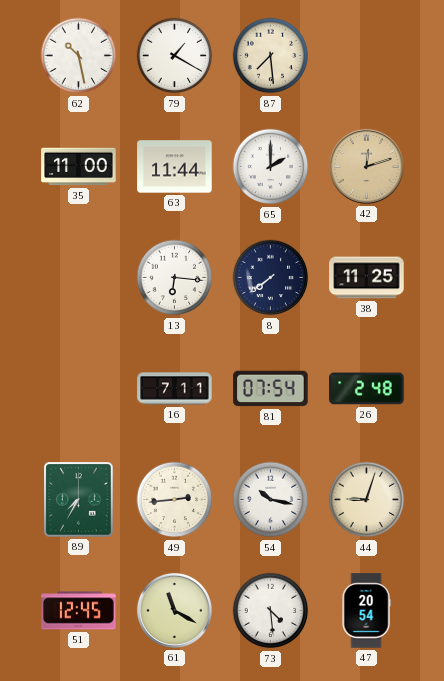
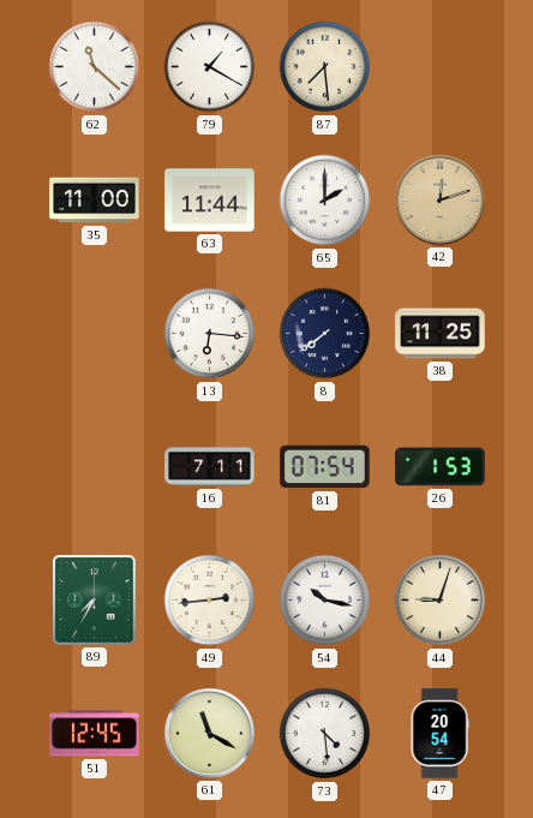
62: 10:28 -> 11:22
26: 2:48 -> 1:53
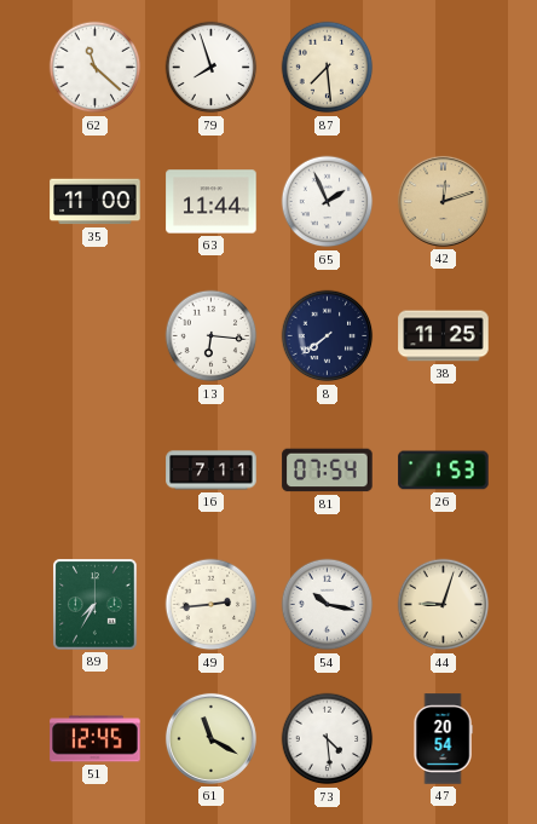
79: 1:20 -> 7:57
65: 2:00 -> 1:56
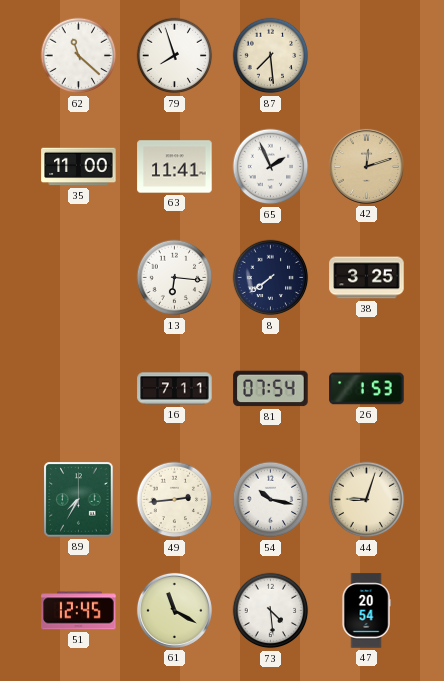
63: 11:44 -> 11:41
38: 11:25 -> 3:25
